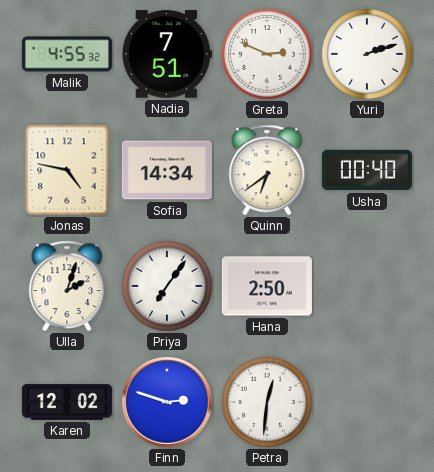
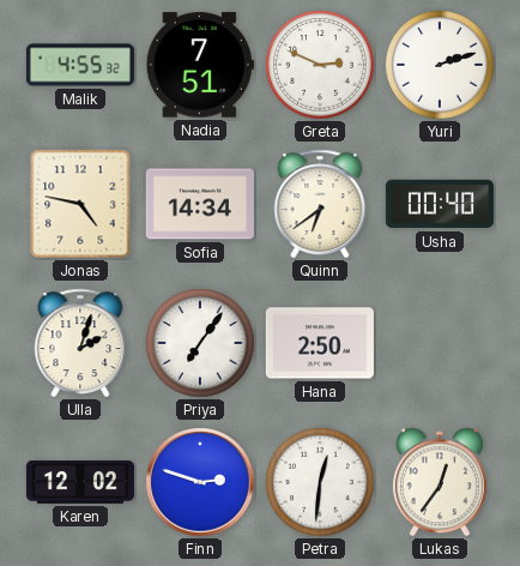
Lukas: none -> 12:36
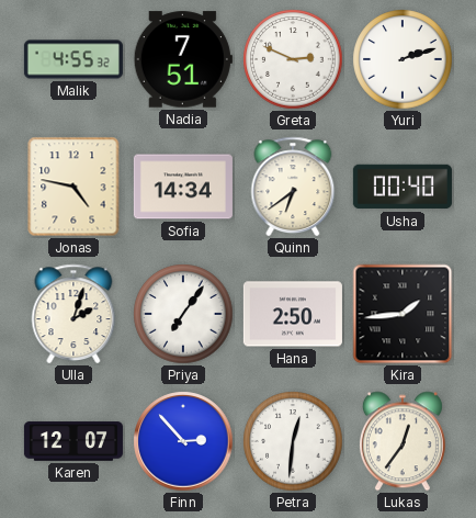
Kira: none -> 1:44
Karen: 12:02 -> 12:07
Finn: 2:48 -> 2:53
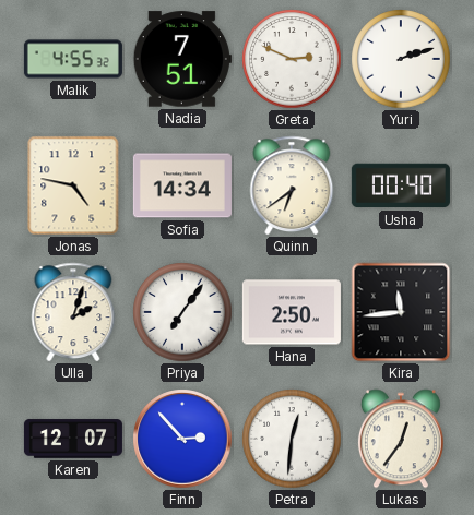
Kira: 1:44 -> 11:44
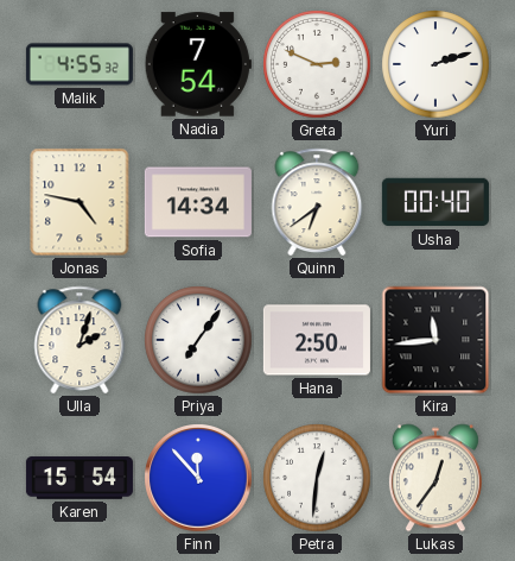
Nadia: 7:51 -> 7:54
Karen: 12:07 -> 15:54
Finn: 2:53 -> 11:53
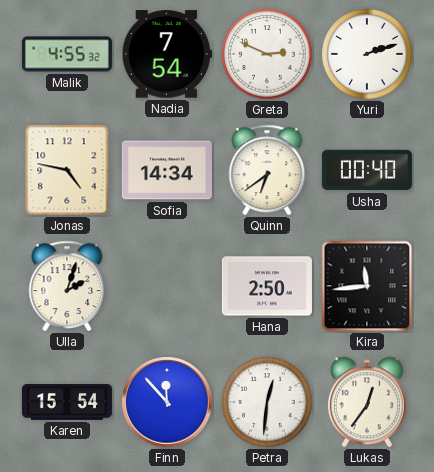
Priya: 7:06 -> none
